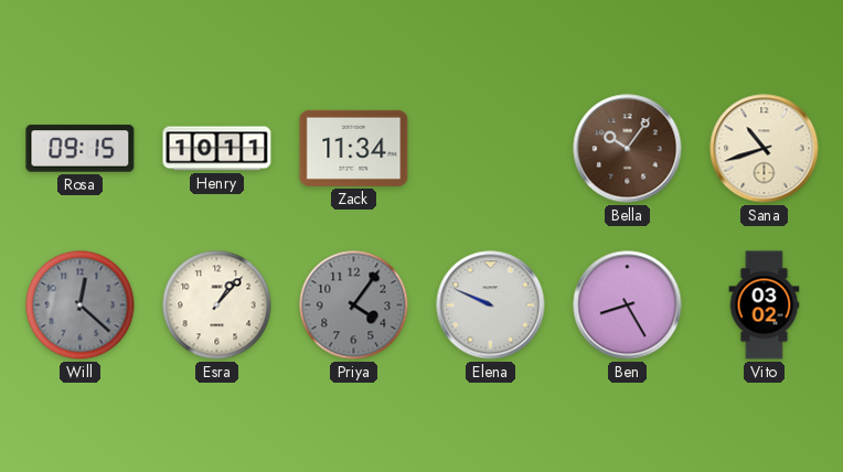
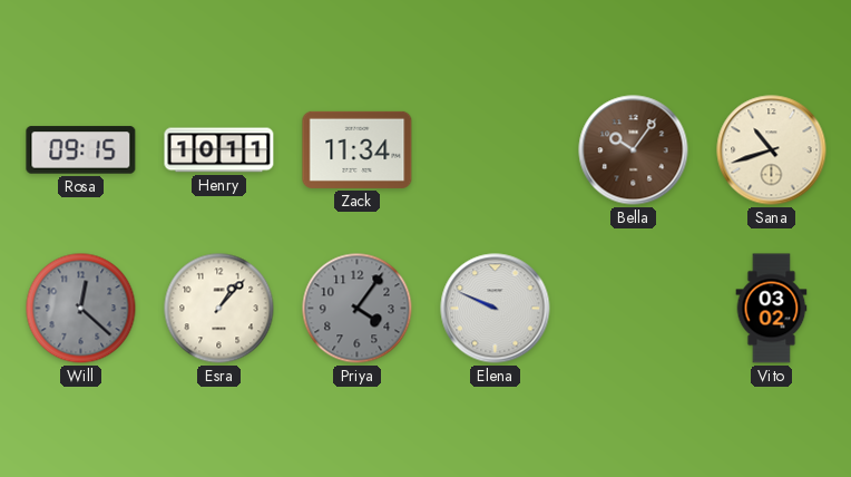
Ben: 8:25 -> none
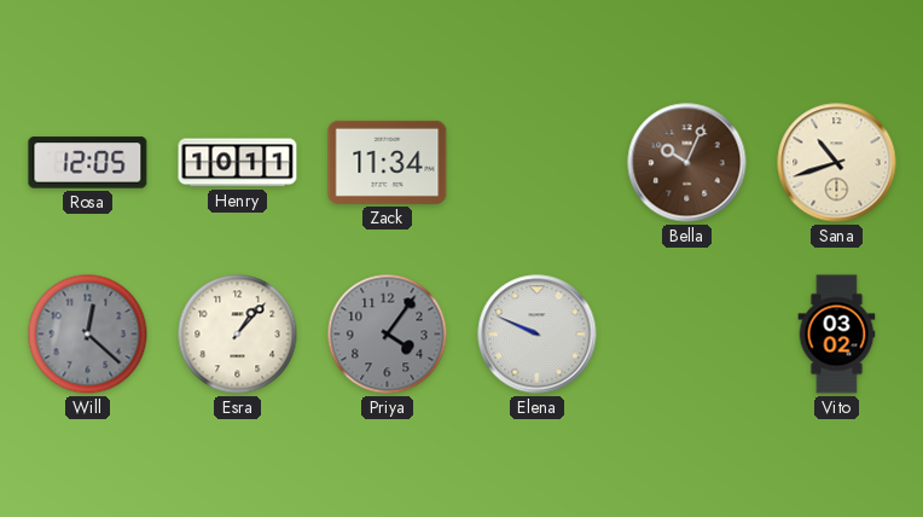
Rosa: 09:15 -> 12:05
Bella: 10:06 -> 10:04
